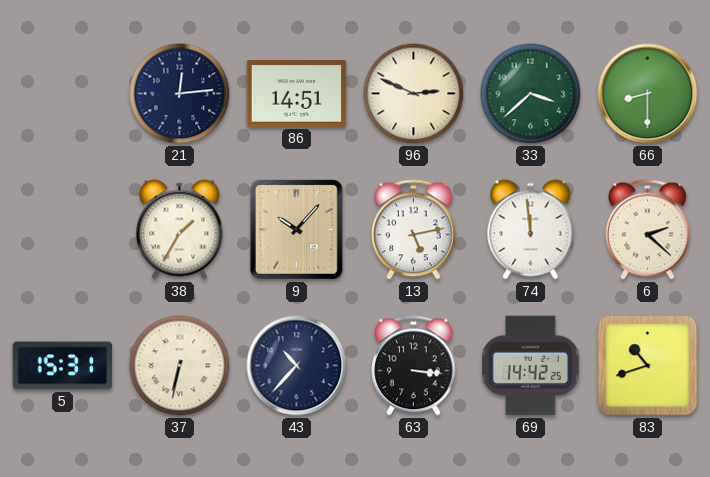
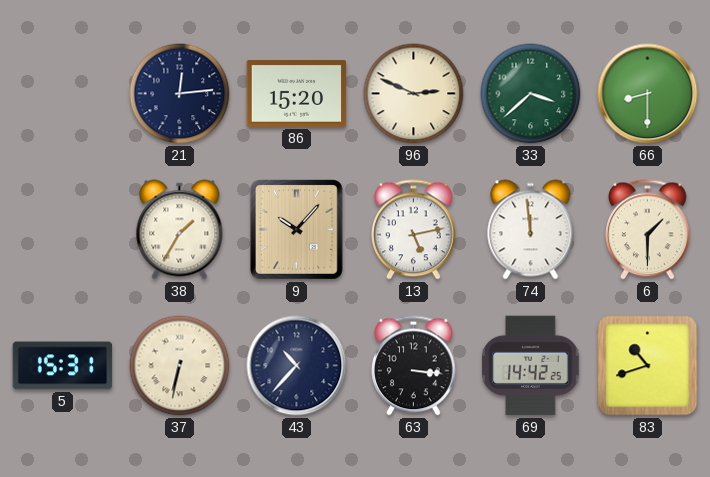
86: 14:51 -> 15:20
6: 2:22 -> 1:30
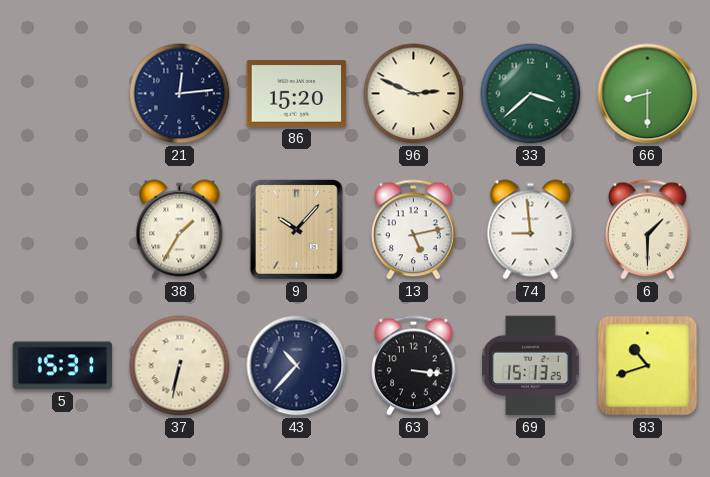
74: 11:59 -> 8:59
69: 14:42 -> 15:13
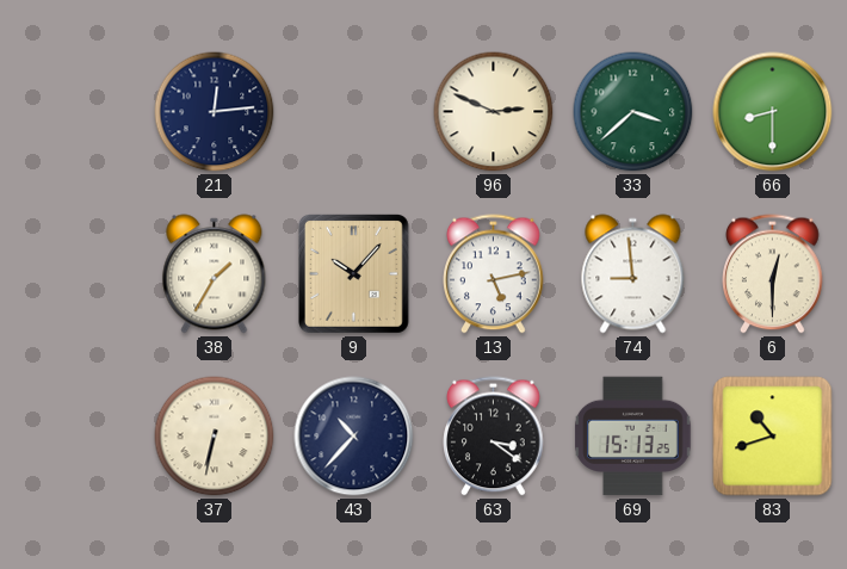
86: 15:20 -> none
6: 1:30 -> 12:30
5: 15:31 -> none
63: 3:16 -> 3:21
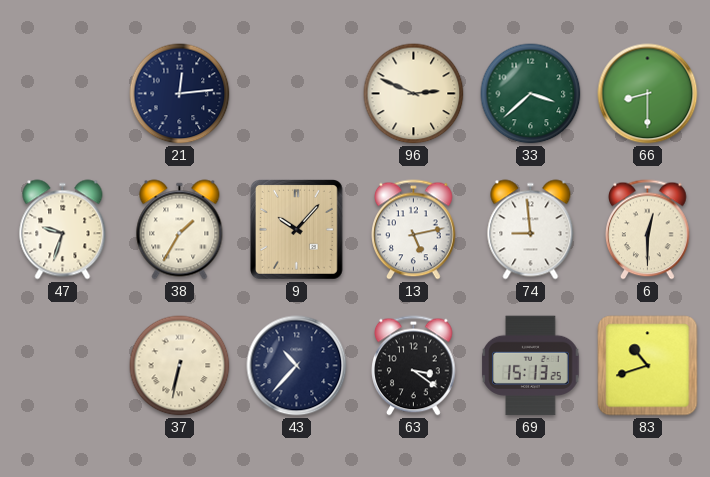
47: none -> 9:33
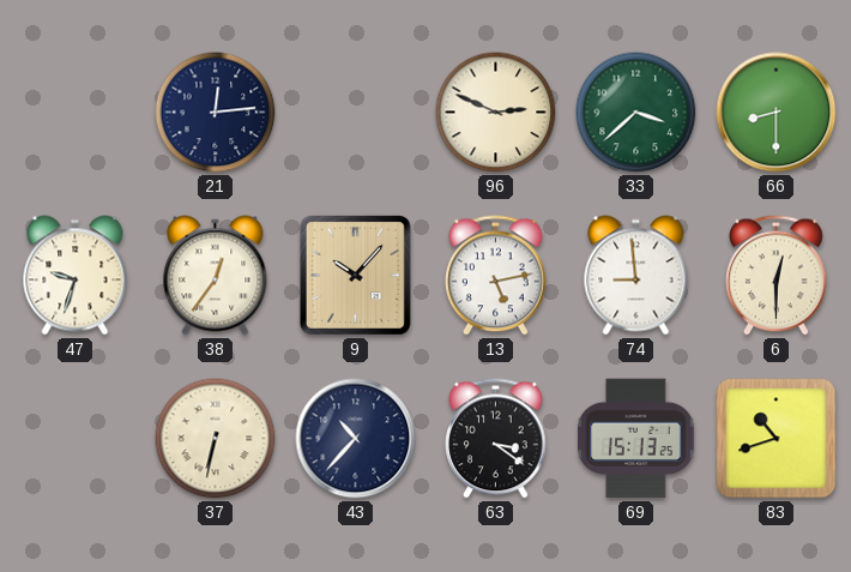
38: 1:35 -> 12:36
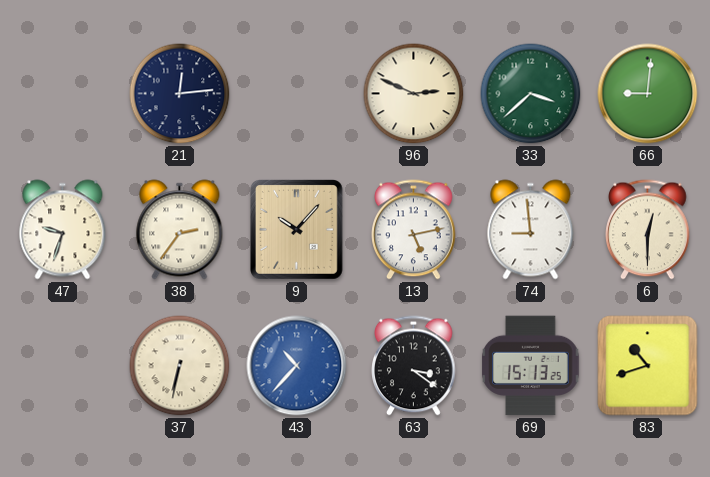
66: 8:30 -> 9:01
38: 12:36 -> 2:36
43 dial: navy -> blue
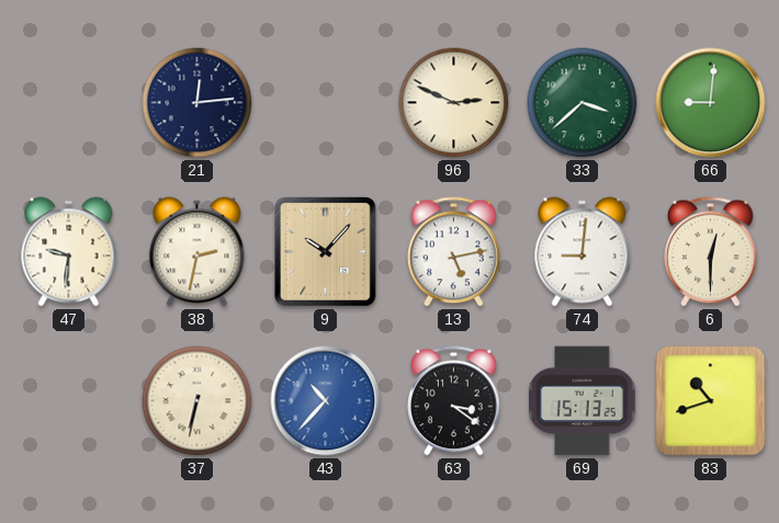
47: 9:33 -> 9:31
38: 2:36 -> 2:32
74: 8:59 -> 9:01
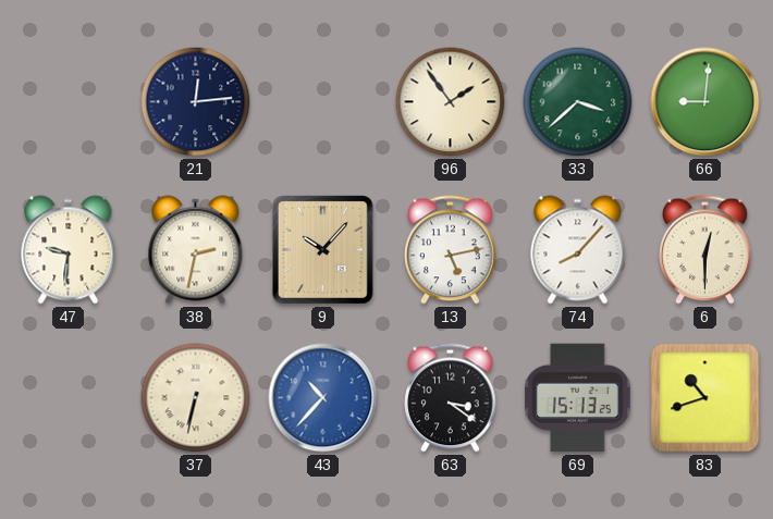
96: 2:49 -> 1:54
74: 9:01 -> 8:07
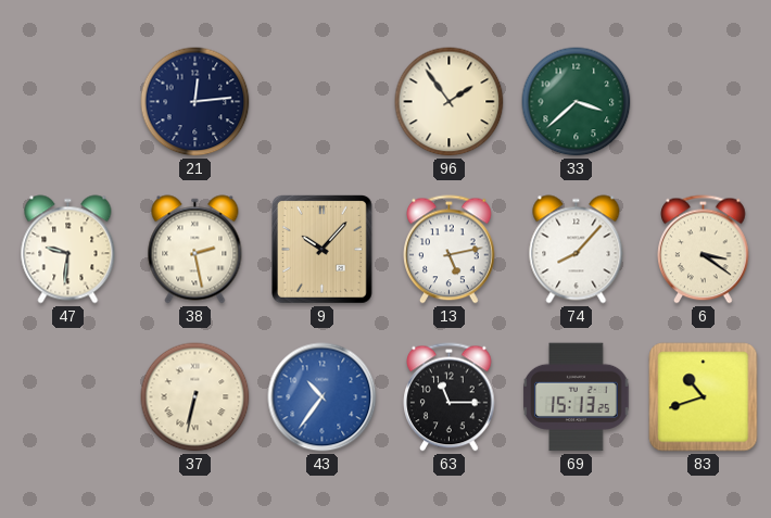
66: 9:01 -> none
38: 2:32 -> 2:28
6: 12:30 -> 3:21
43: 10:37 -> 10:36
63: 3:21 -> 11:15
